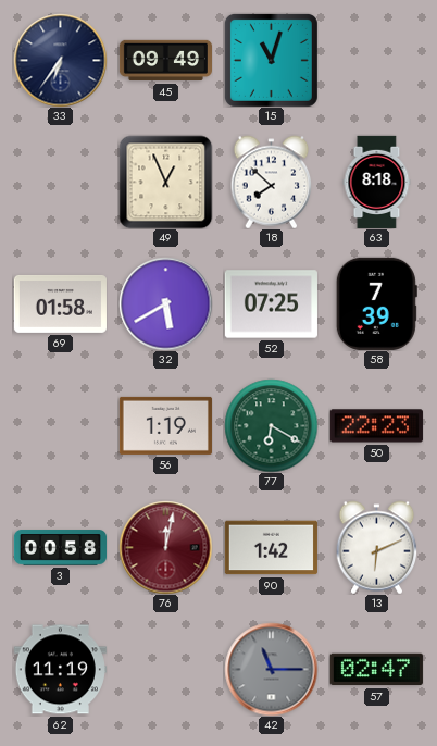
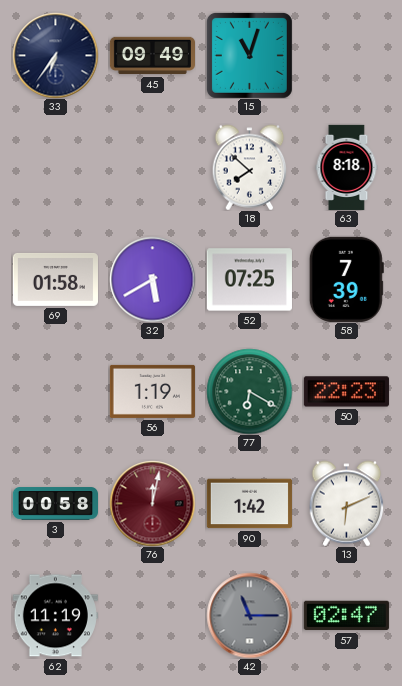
49: 12:56 -> none
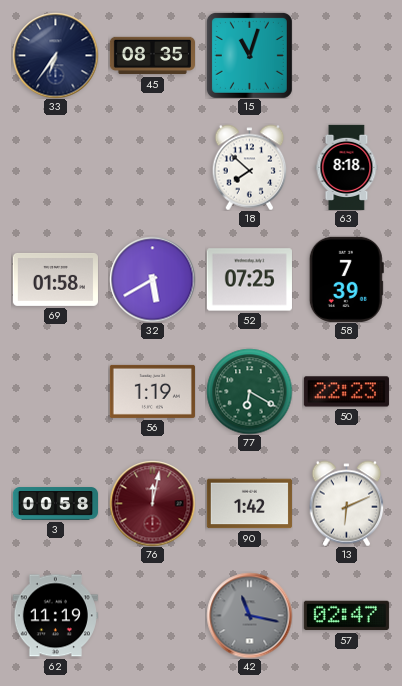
45: 09:49 -> 08:35
42: 11:15 -> 11:17
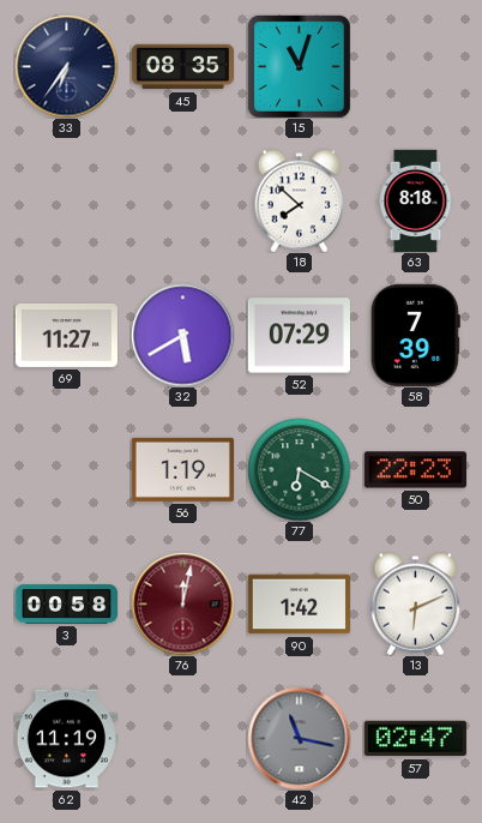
69: 01:58 -> 11:27
52: 07:25 -> 07:29
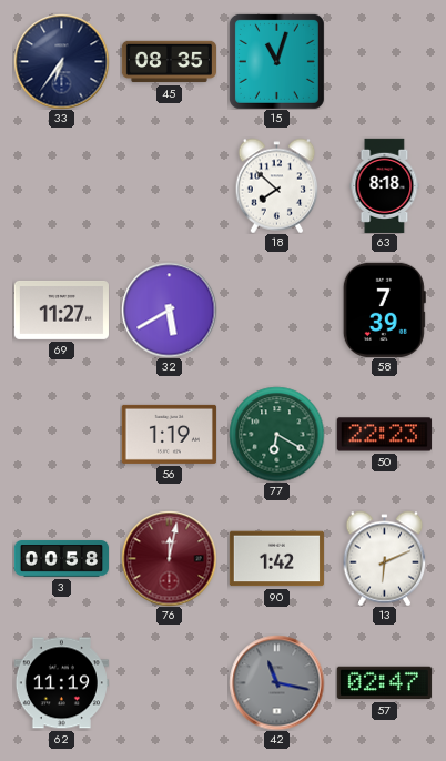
52: 07:29 -> none
